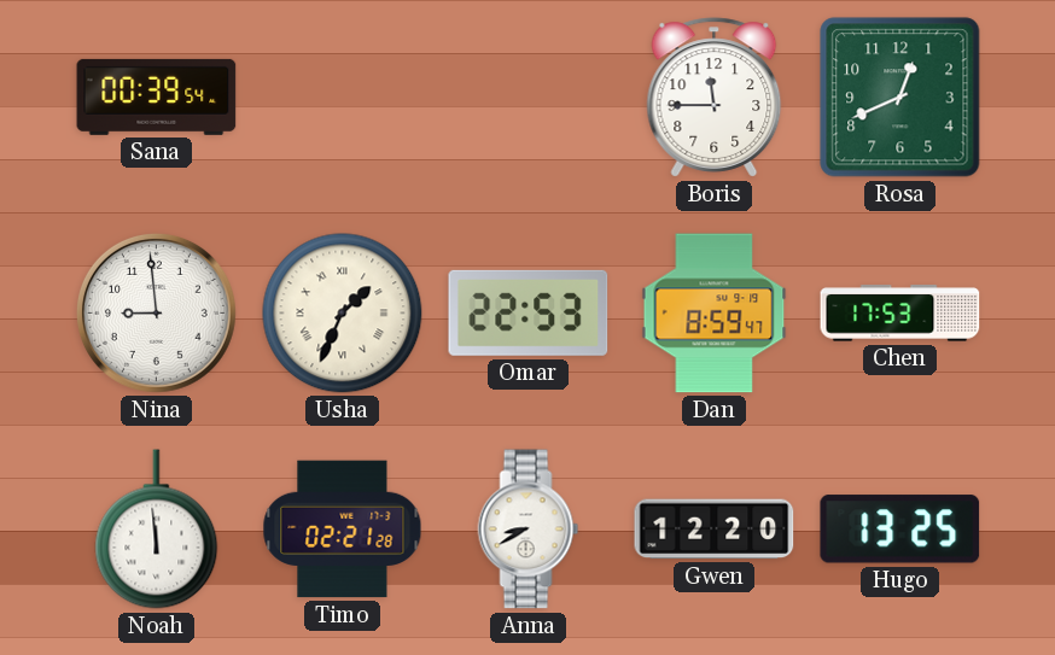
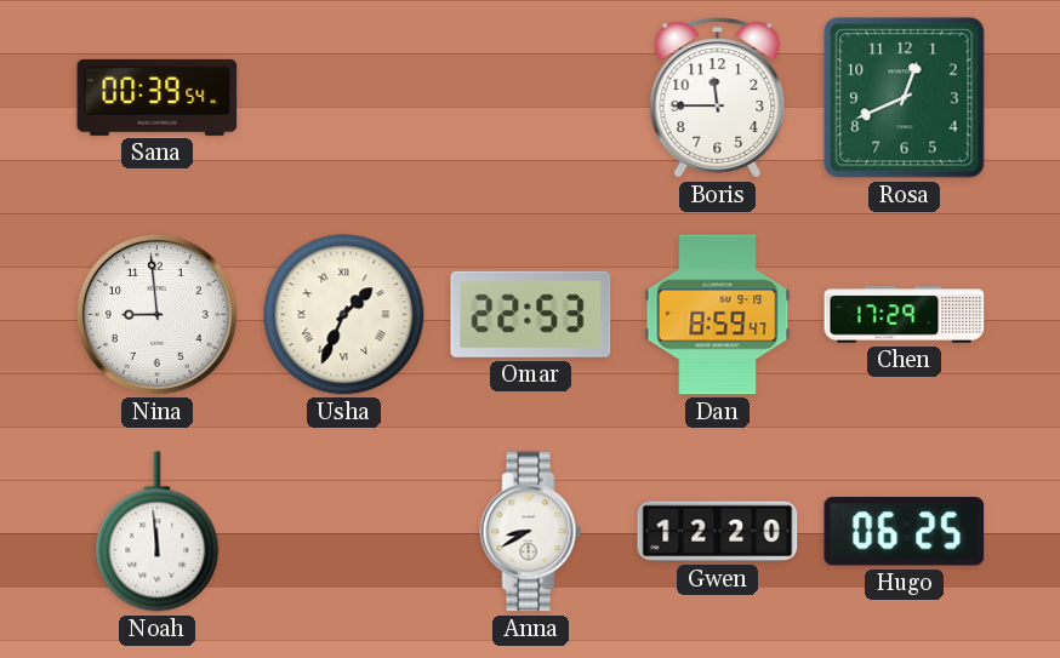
Chen: 17:53 -> 17:29
Timo: 02:21 -> none
Hugo: 13:25 -> 06:25
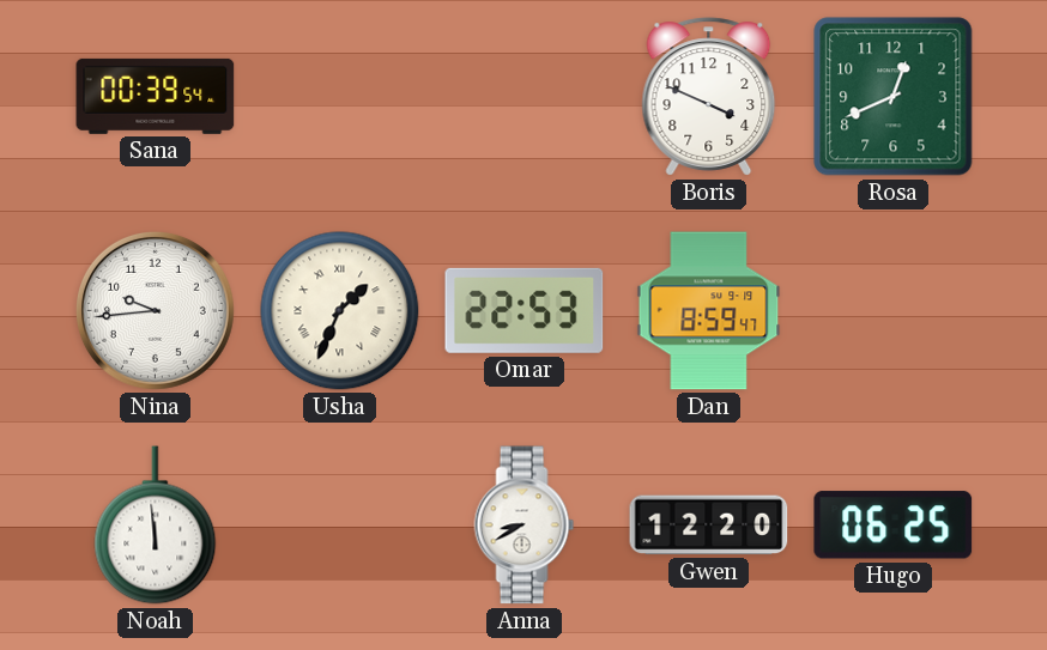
Boris: 11:45 -> 3:49
Nina: 8:59 -> 9:44
Chen: 17:29 -> none
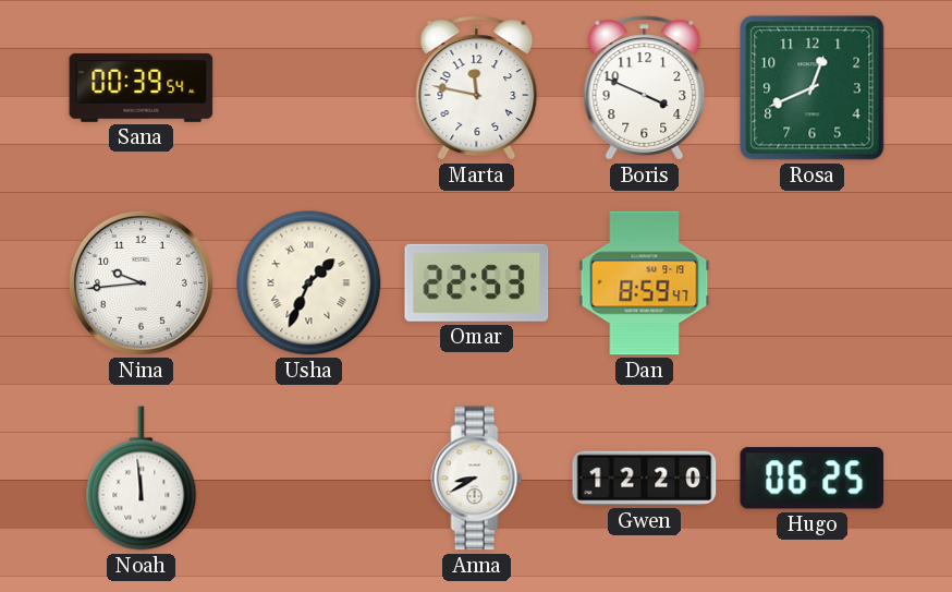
Marta: none -> 11:47
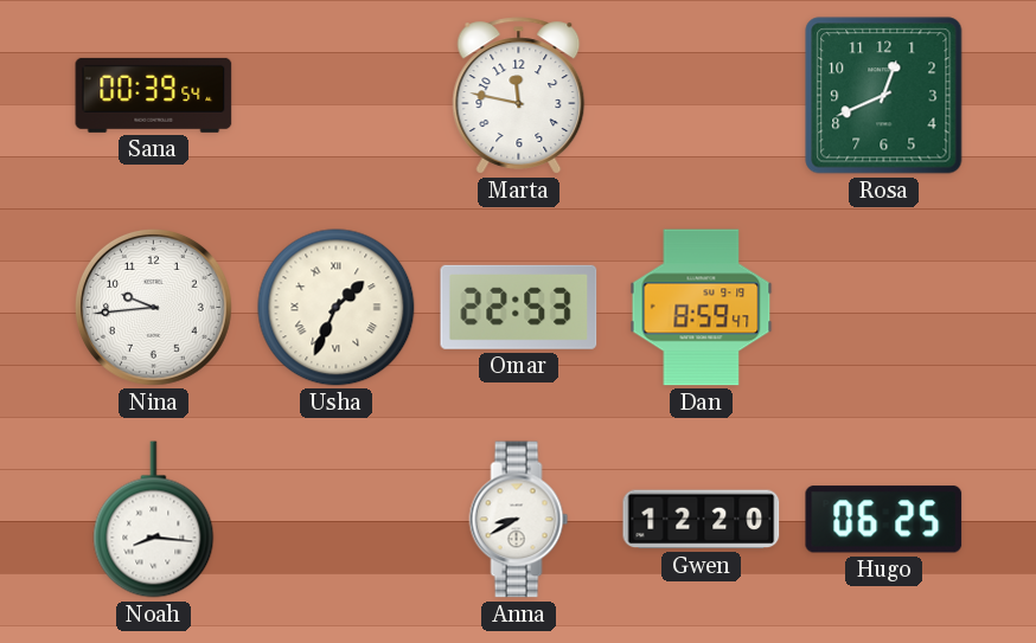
Boris: 3:49 -> none
Noah: 11:59 -> 8:16
